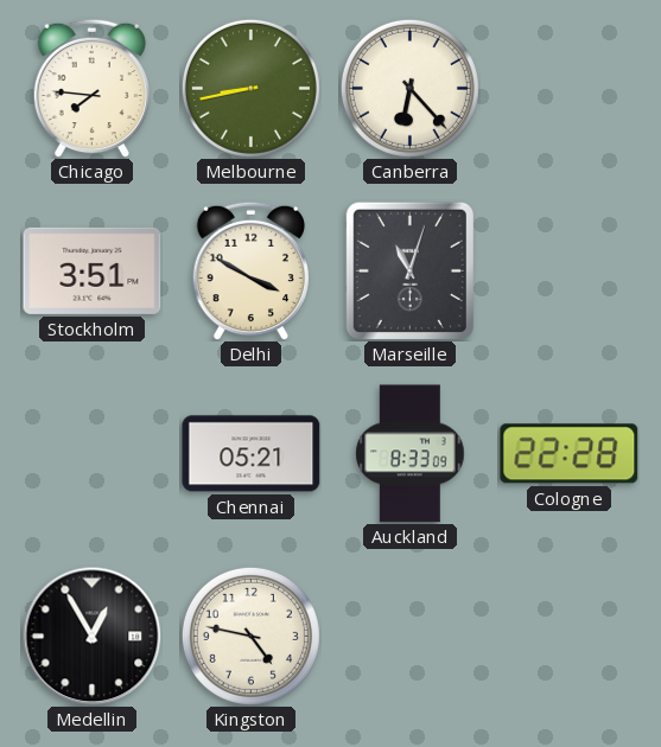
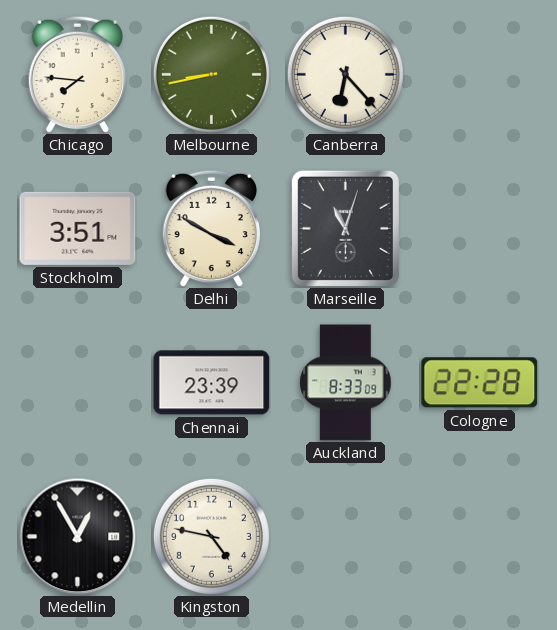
Chennai: 05:21 -> 23:39
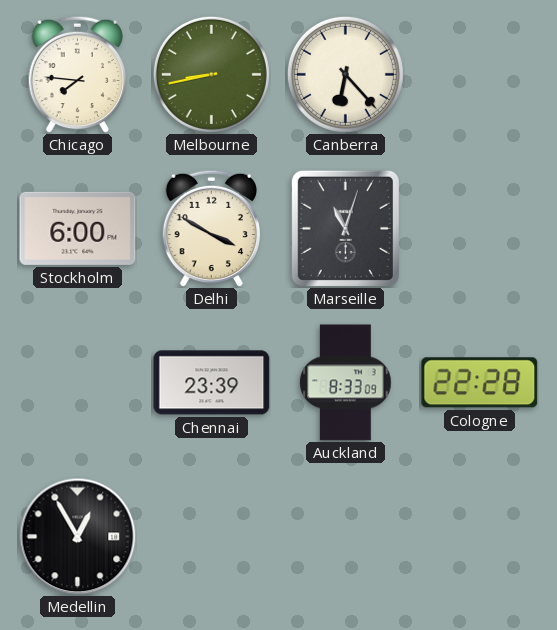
Stockholm: 3:51 -> 6:00
Kingston: 4:47 -> none
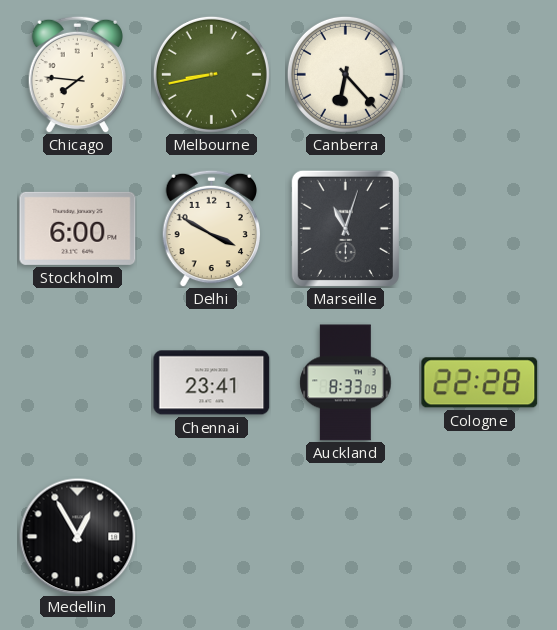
Chennai: 23:39 -> 23:41
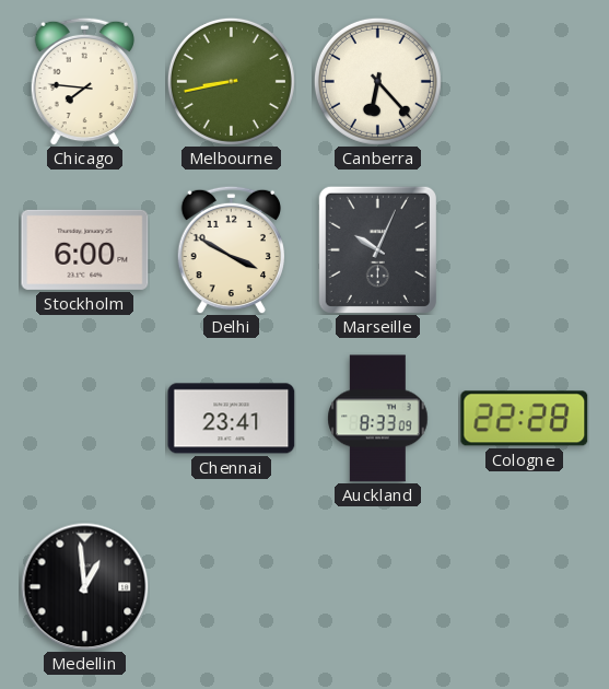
Marseille: 11:03 -> 10:04
Medellin: 12:55 -> 12:59
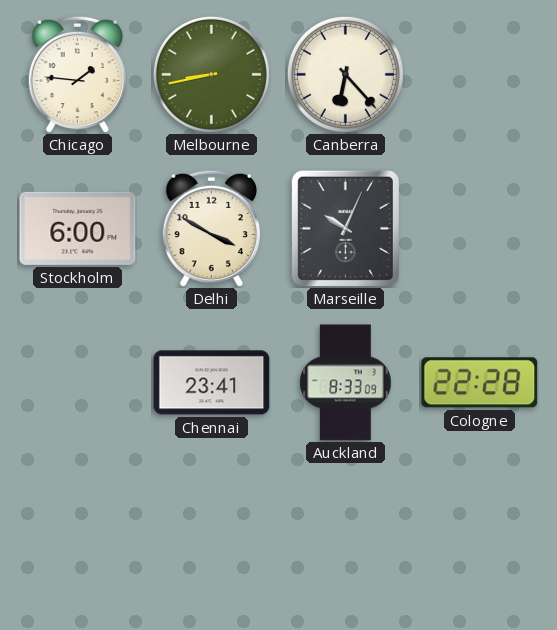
Chicago: 7:46 -> 1:46
Medellin: 12:59 -> none
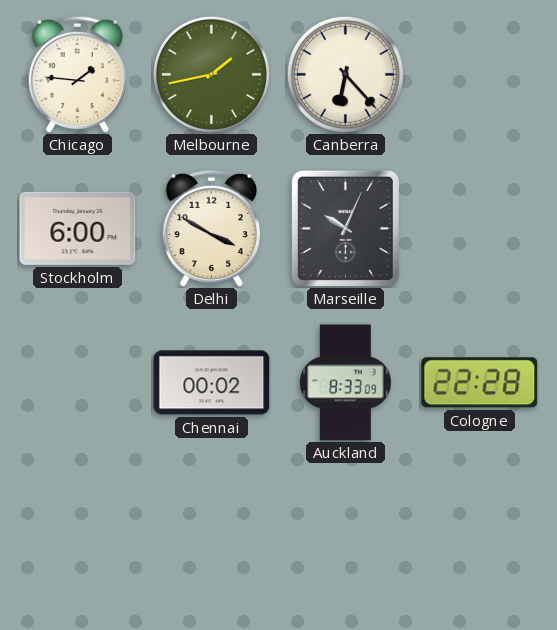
Melbourne: 8:43 -> 1:43
Chennai: 23:41 -> 00:02
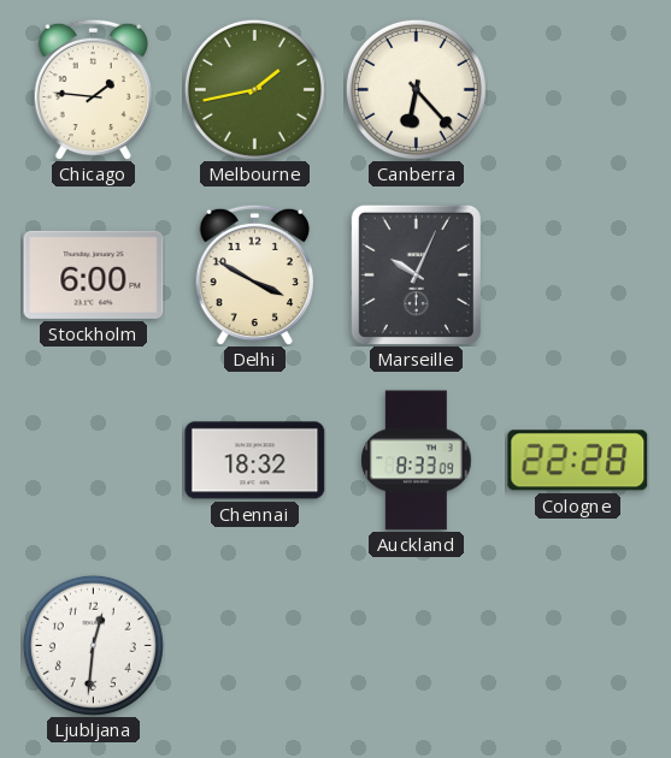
Chennai: 00:02 -> 18:32
Ljubljana: none -> 12:31
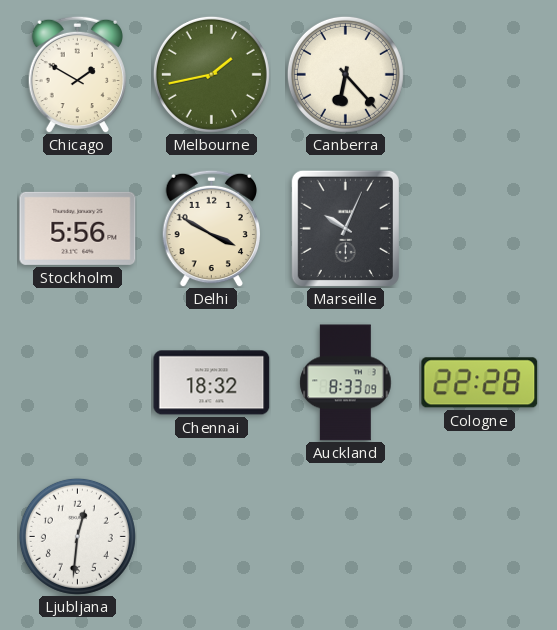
Chicago: 1:46 -> 1:50
Stockholm: 6:00 -> 5:56
